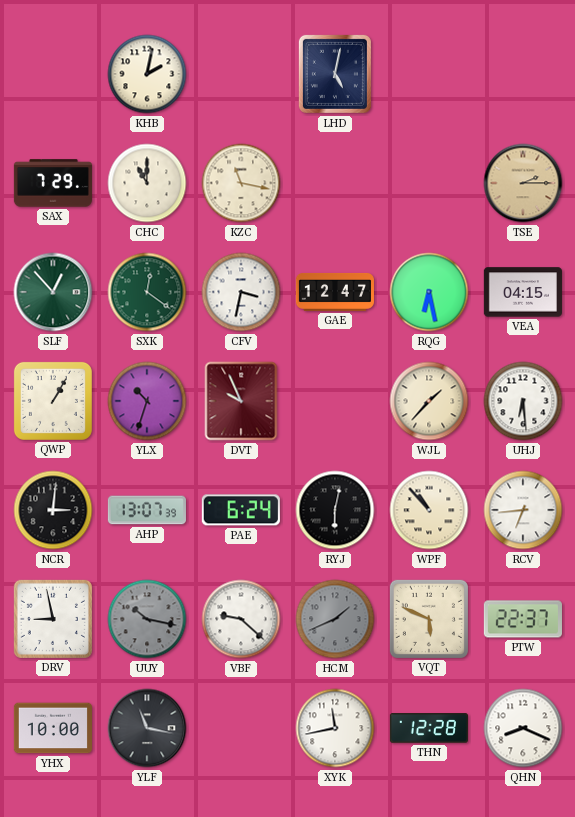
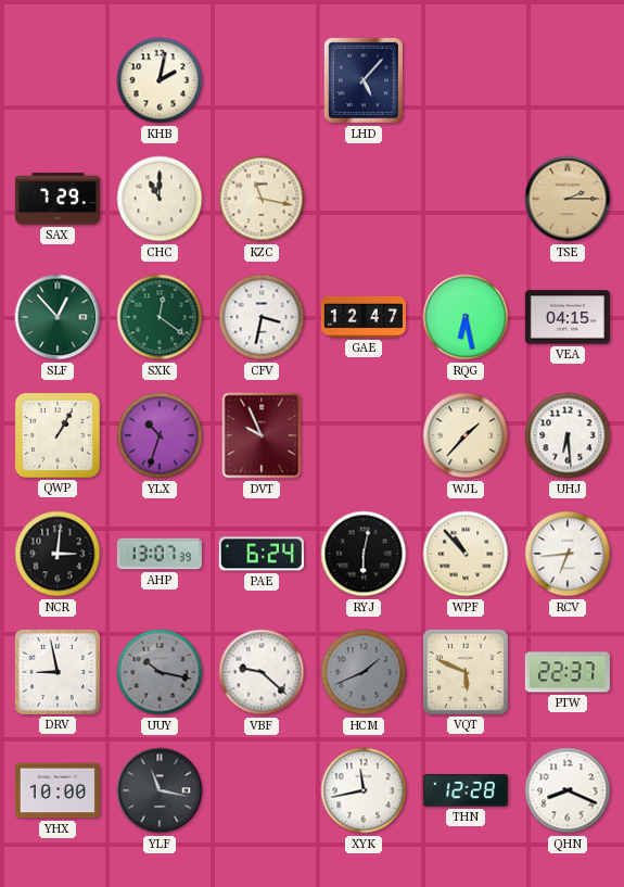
LHD: 5:02 -> 5:07
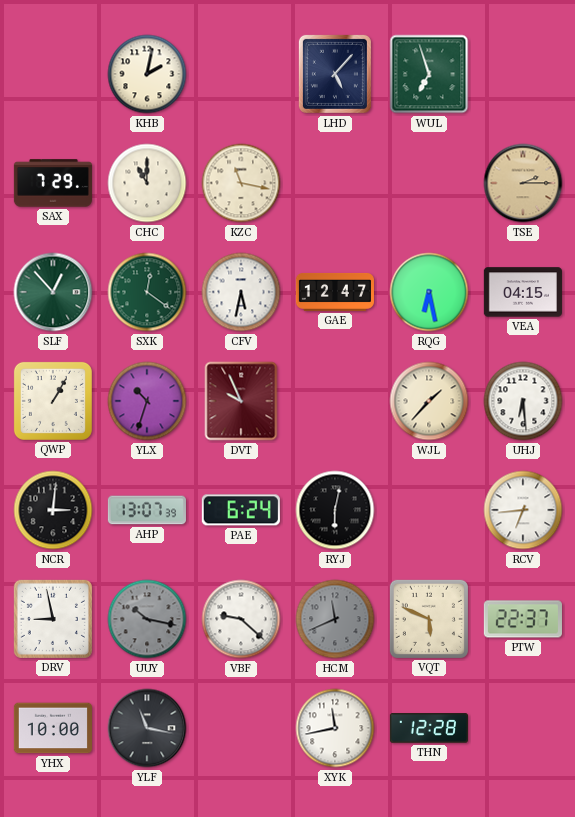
WUL: none -> 6:57
CFV: 3:32 -> 5:32
WPF: 10:53 -> none
HCM: 1:41 -> 11:41
QHN: 8:19 -> none
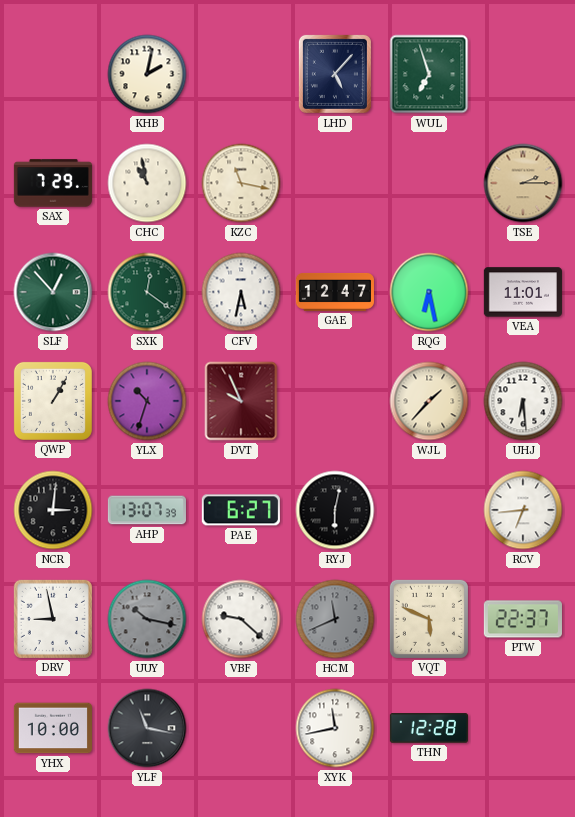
CHC: 11:00 -> 10:58
VEA: 04:15 -> 11:01
PAE: 6:24 -> 6:27
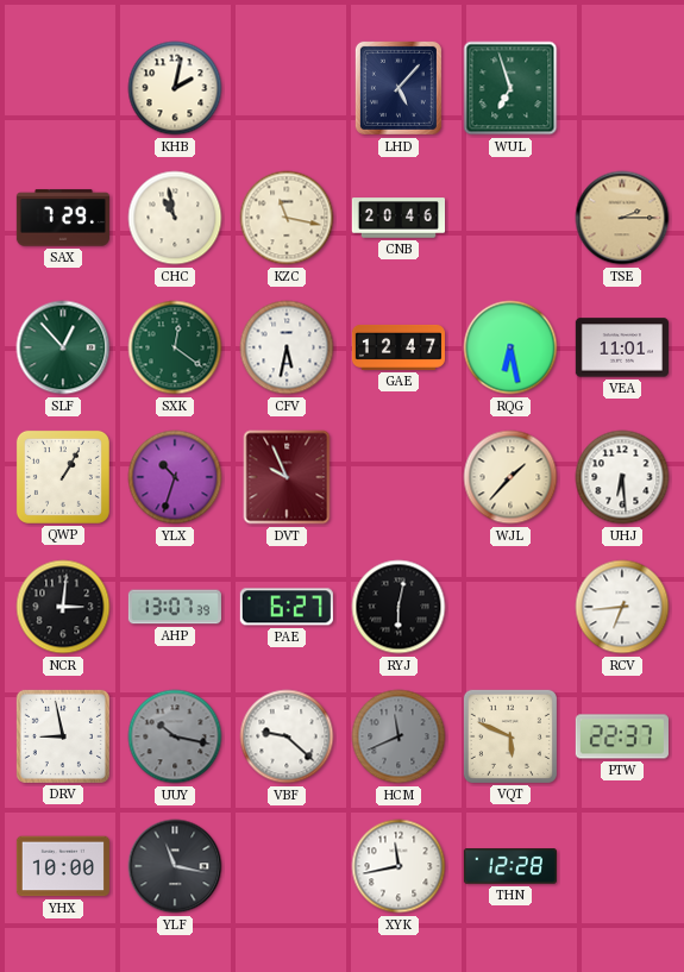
CNB: none -> 20:46
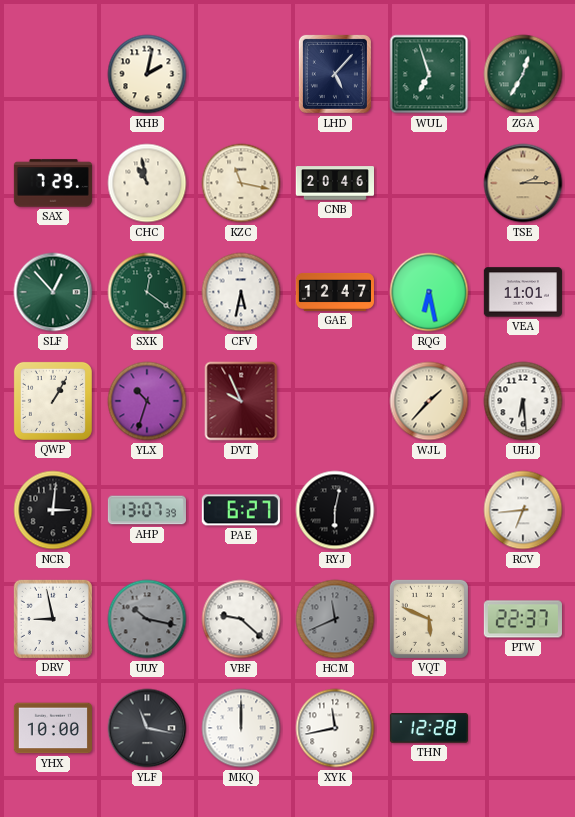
ZGA: none -> 12:35
MKQ: none -> 12:00
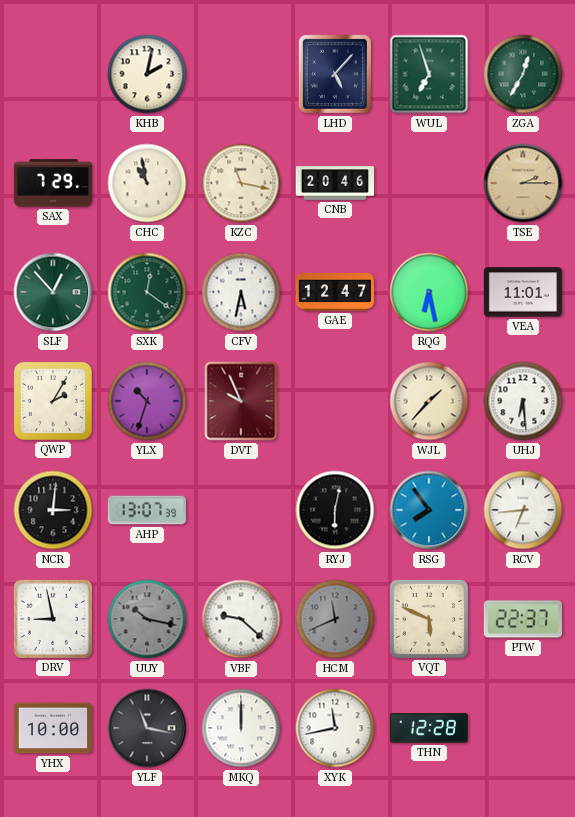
QWP: 1:05 -> 2:05
PAE: 6:27 -> none
RSG: none -> 7:54
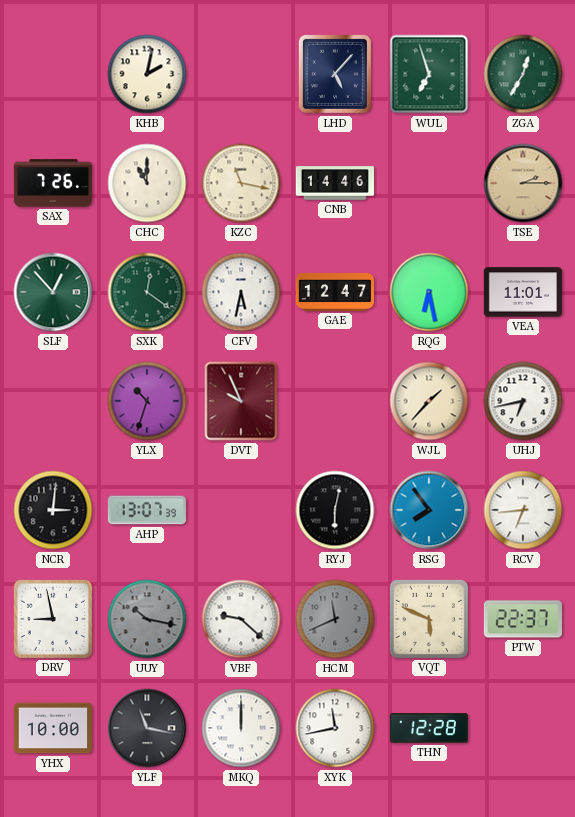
SAX: 7:29 -> 7:26
CHC: 10:58 -> 11:00
CNB: 20:46 -> 14:46
QWP: 2:05 -> none
UHJ: 6:29 -> 6:43
